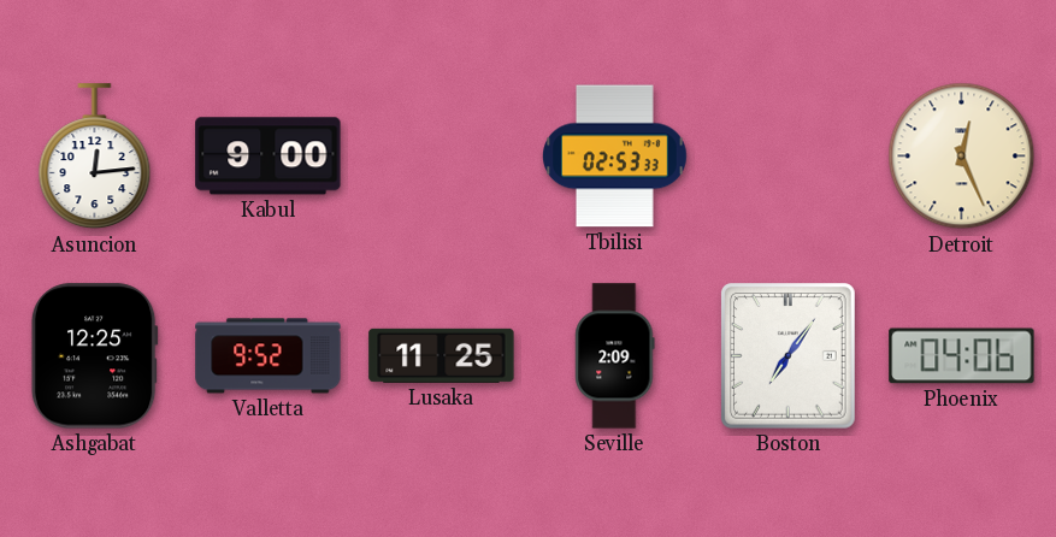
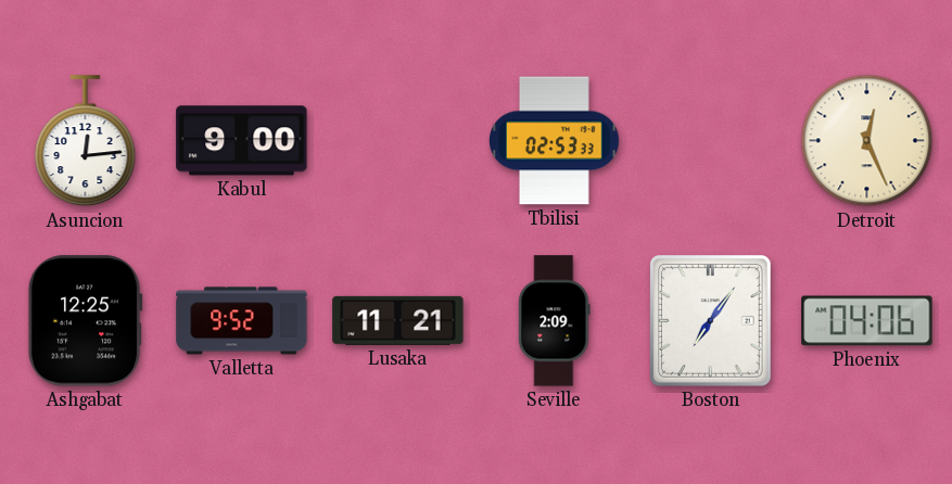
Lusaka: 11:25 -> 11:21
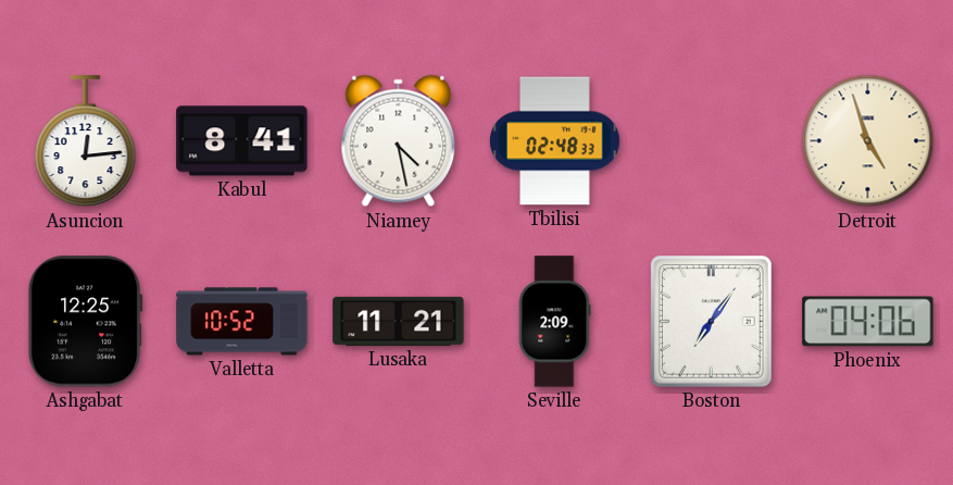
Kabul: 9:00 -> 8:41
Niamey: none -> 4:28
Tbilisi: 02:53 -> 02:48
Detroit: 12:26 -> 4:57
Valletta: 9:52 -> 10:52
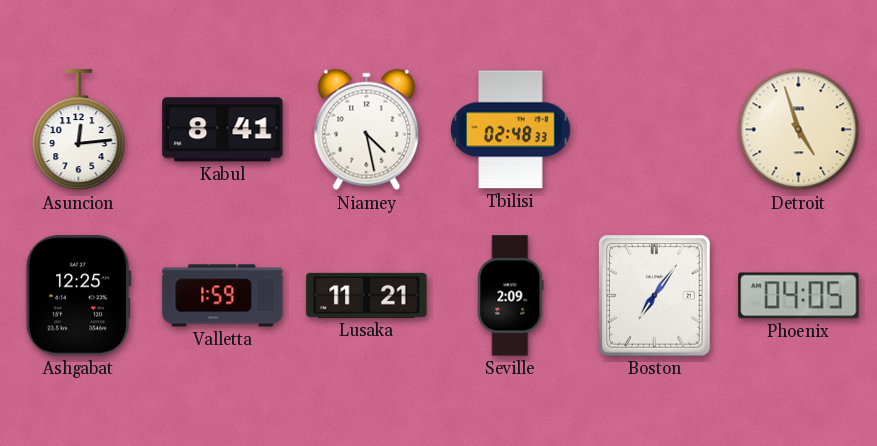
Valletta: 10:52 -> 1:59
Phoenix: 04:06 -> 04:05
